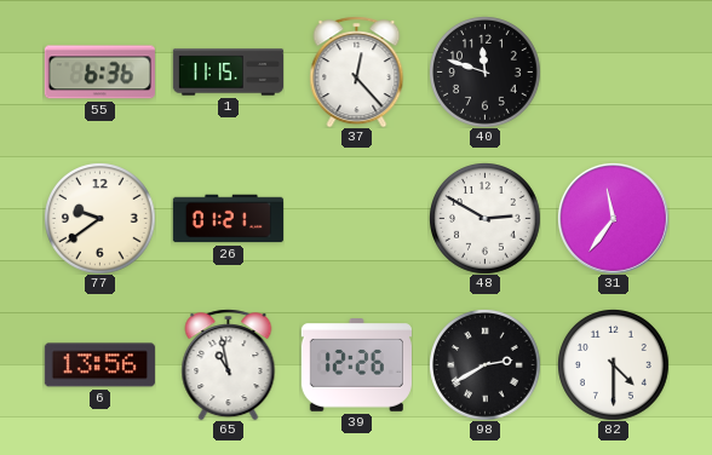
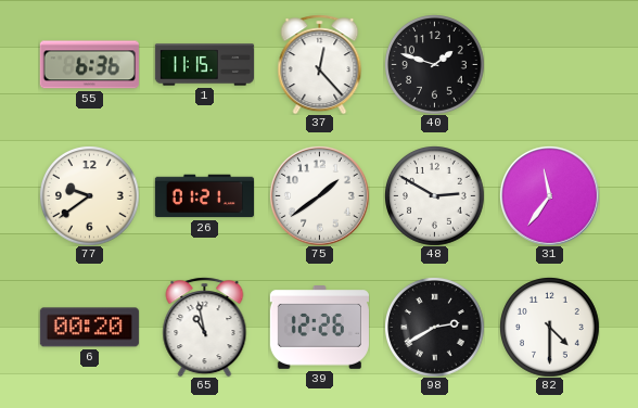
40: 11:48 -> 1:48
75: none -> 1:39
6: 13:56 -> 00:20
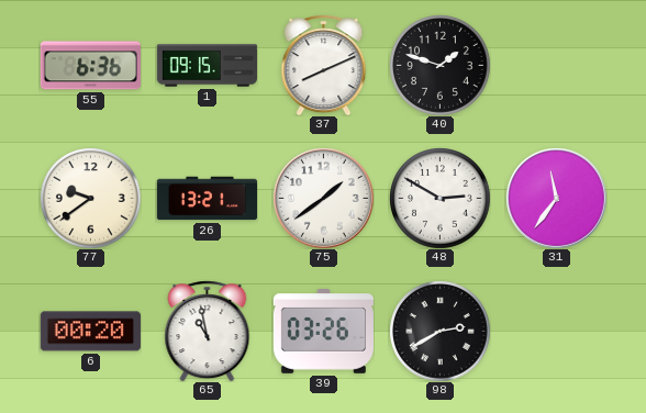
1: 11:15 -> 09:15
37: 12:23 -> 8:11
26: 01:21 -> 13:21
39: 12:26 -> 03:26
82: 4:30 -> none
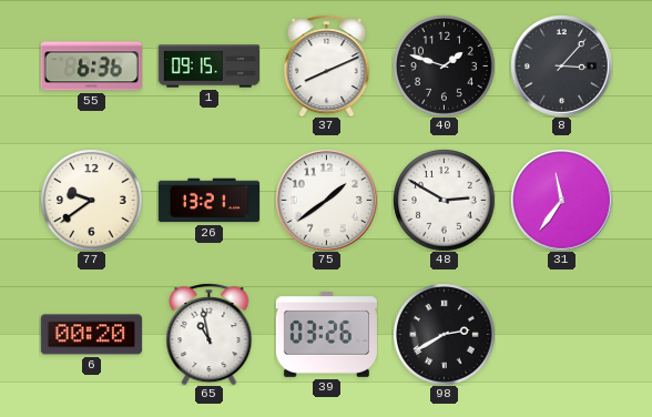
8: none -> 3:07
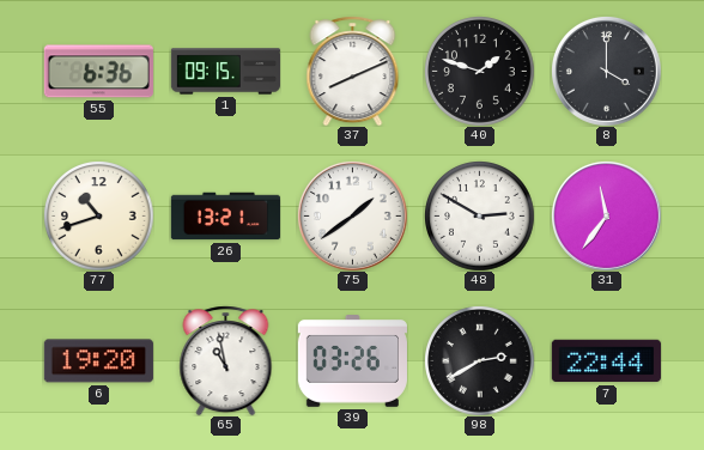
8: 3:07 -> 4:00
77: 9:39 -> 10:42
6: 00:20 -> 19:20
7: none -> 22:44
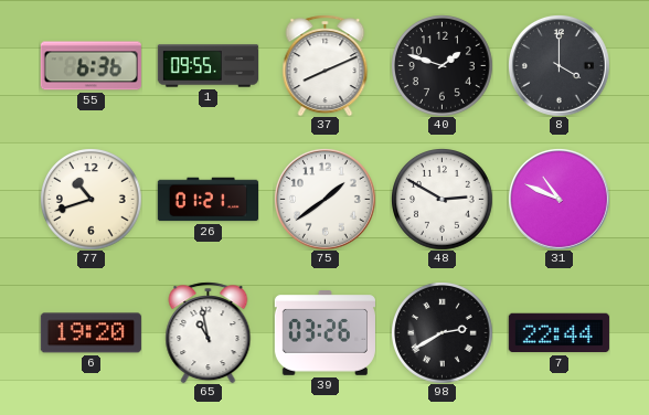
1: 09:15 -> 09:55
26: 13:21 -> 01:21
31: 11:36 -> 10:49
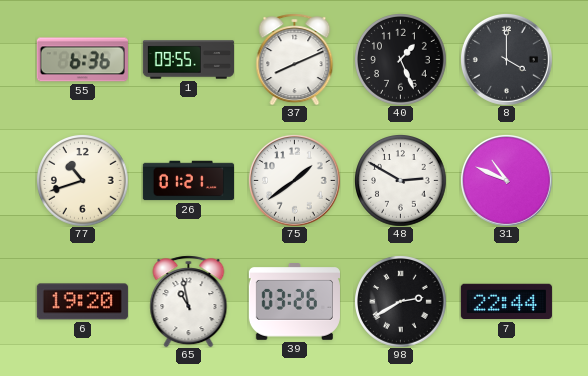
40: 1:48 -> 1:26
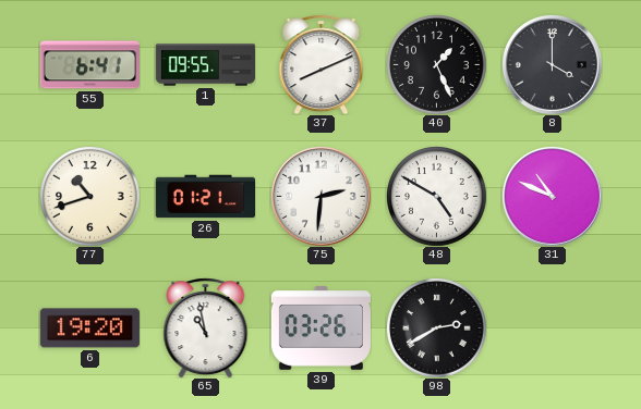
55: 6:36 -> 6:41
75: 1:39 -> 2:31
48: 2:50 -> 4:50
7: 22:44 -> none
